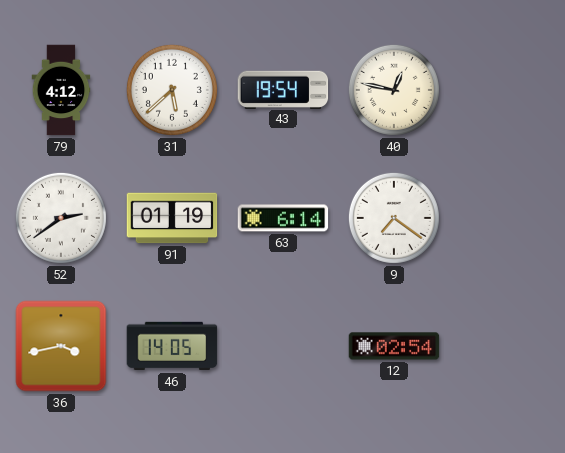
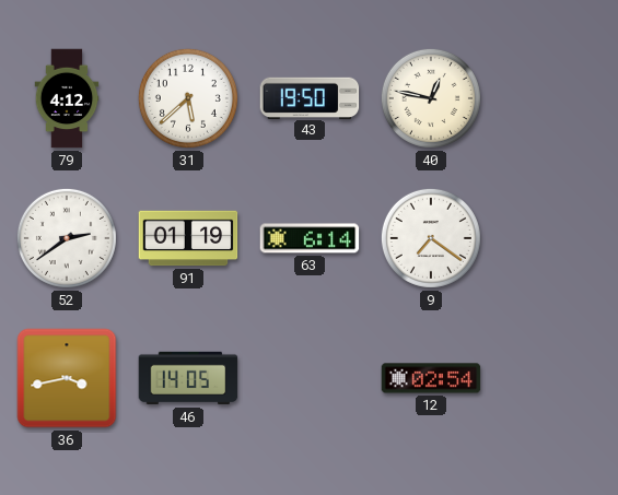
43: 19:54 -> 19:50
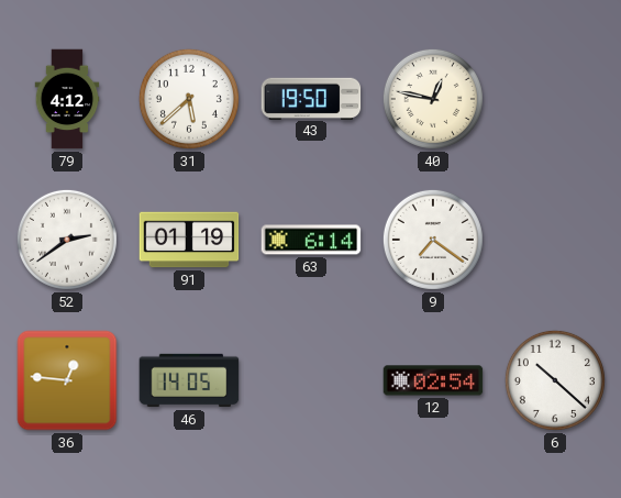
36: 3:43 -> 12:46
6: none -> 10:22
